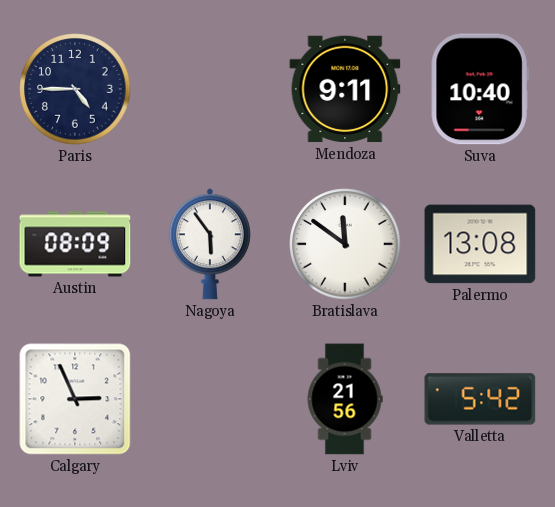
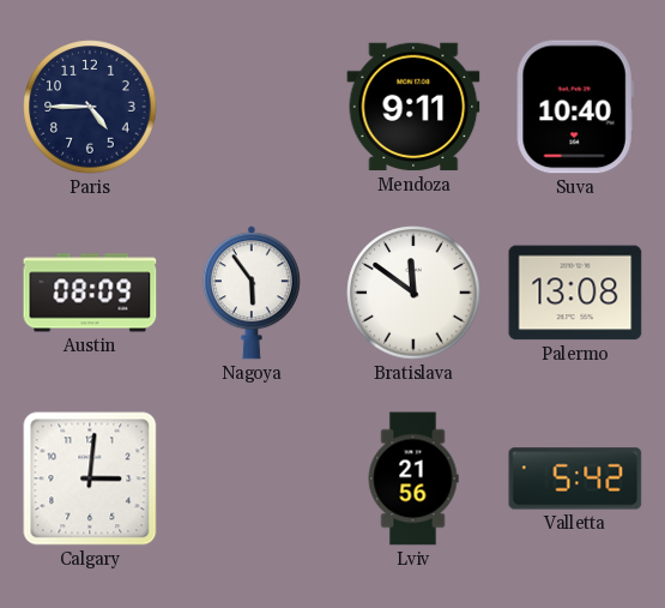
Calgary: 2:56 -> 3:01
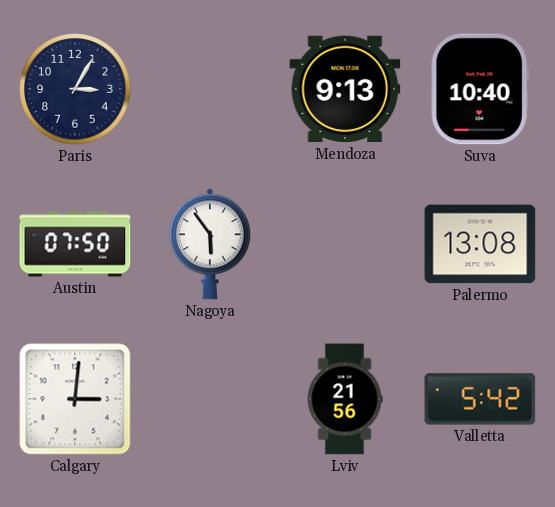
Paris: 4:45 -> 3:05
Mendoza: 9:11 -> 9:13
Austin: 08:09 -> 07:50
Bratislava: 11:51 -> none
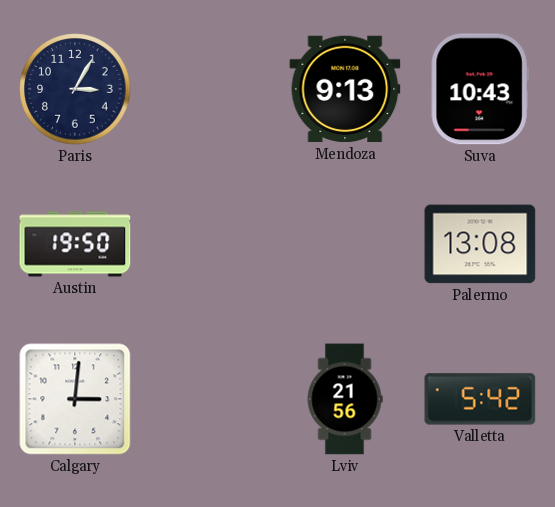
Suva: 10:40 -> 10:43
Austin: 07:50 -> 19:50
Nagoya: 5:54 -> none
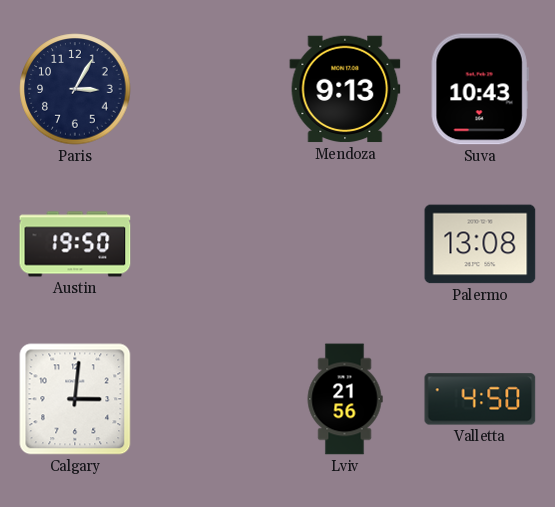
Valletta: 5:42 -> 4:50
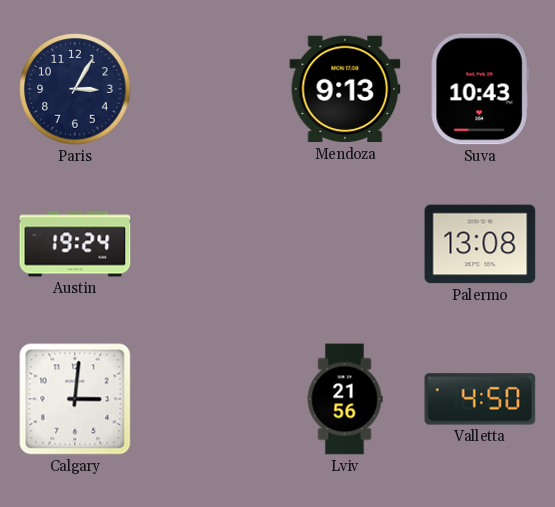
Austin: 19:50 -> 19:24
